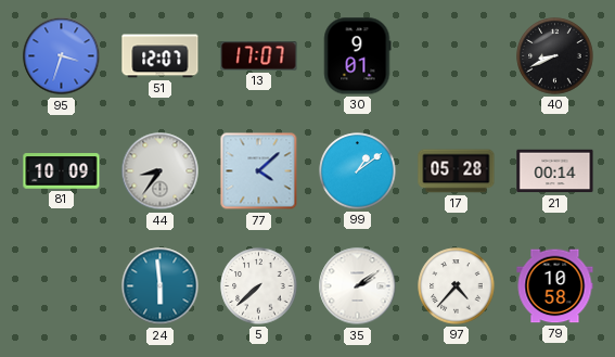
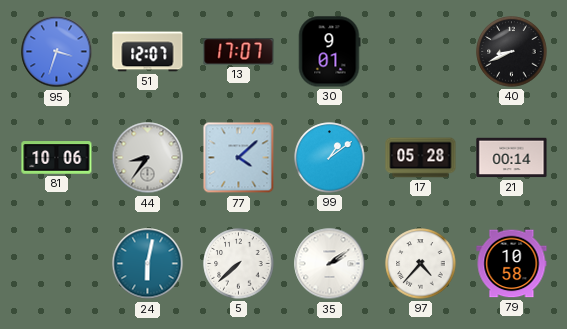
81: 10:09 -> 10:06
24: 5:59 -> 6:02
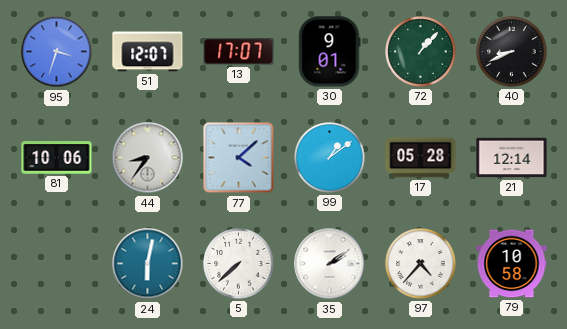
72: none -> 1:07
21: 00:14 -> 12:14
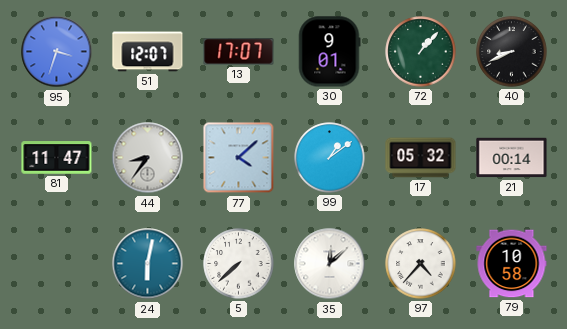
81: 10:06 -> 11:47
17: 05:28 -> 05:32
21: 12:14 -> 00:14
35: 2:09 -> 12:08
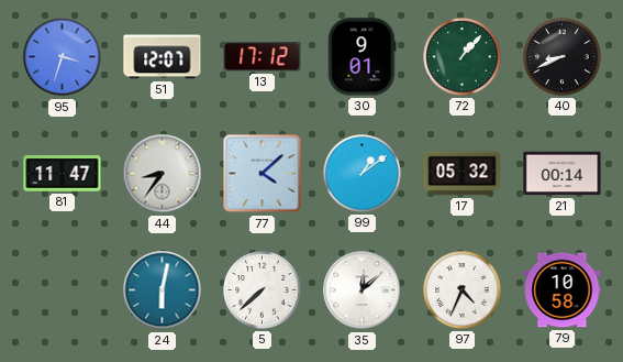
13: 17:07 -> 17:12
97: 4:37 -> 4:34
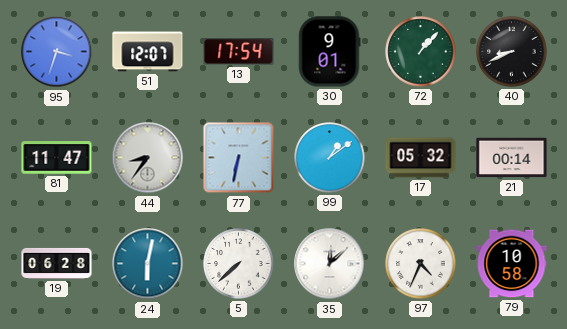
13: 17:12 -> 17:54
77: 4:08 -> 6:32
19: none -> 06:28
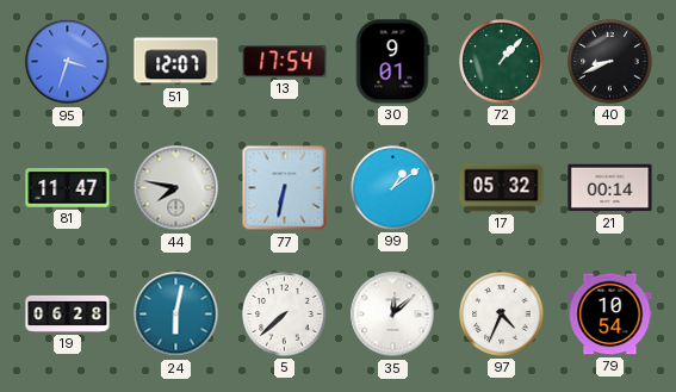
44: 8:36 -> 7:47
79: 10:58 -> 10:54
